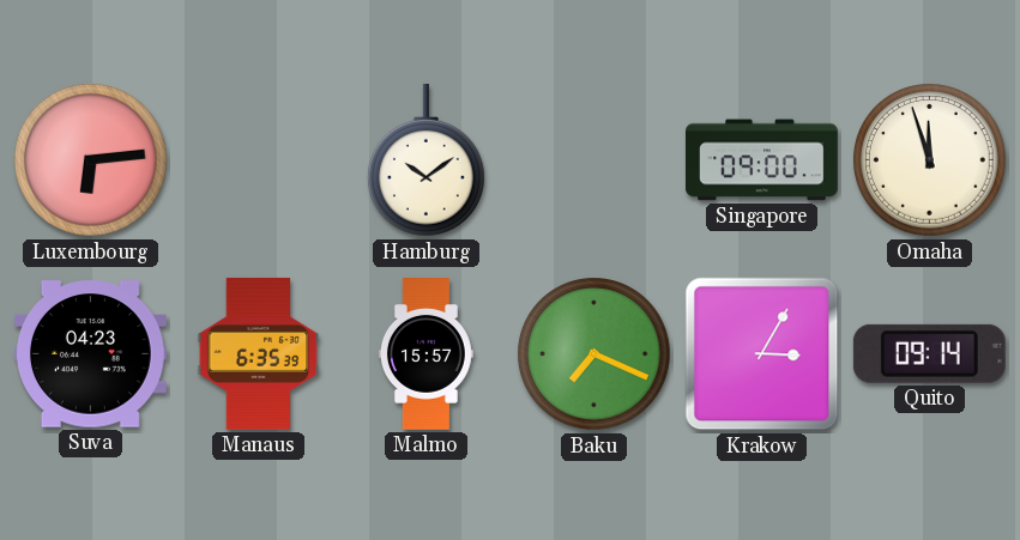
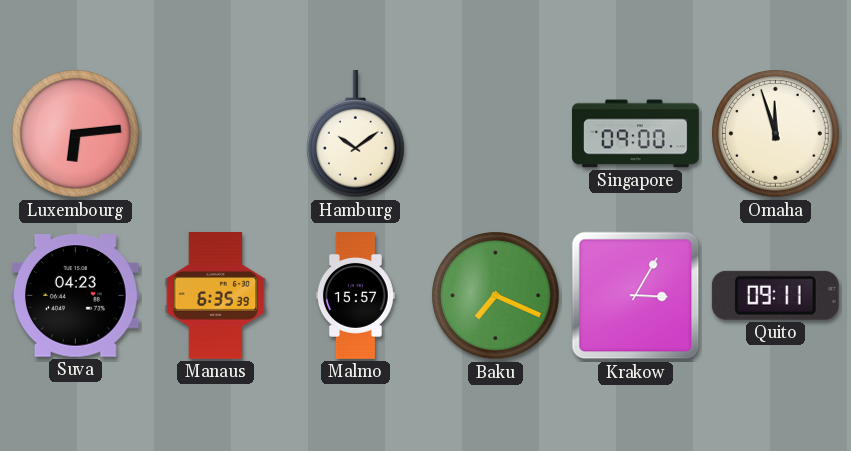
Quito: 09:14 -> 09:11
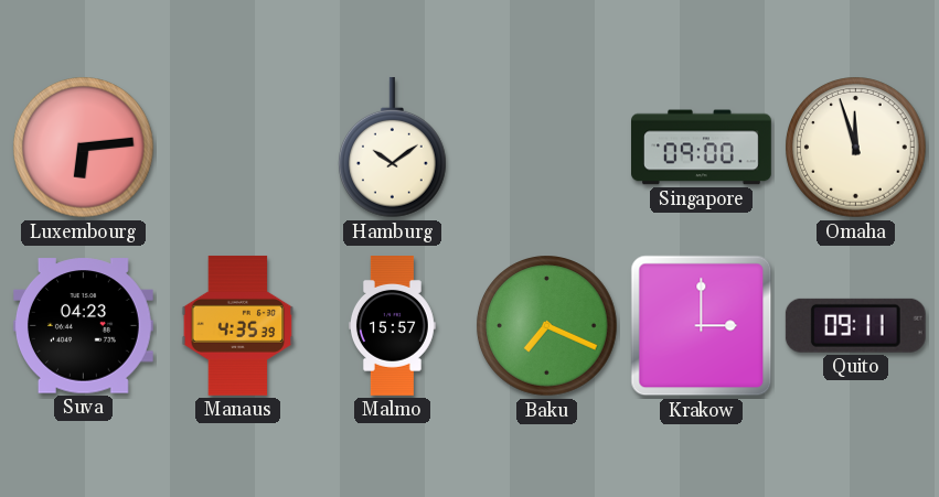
Manaus: 6:35 -> 4:35
Krakow: 3:05 -> 3:00
